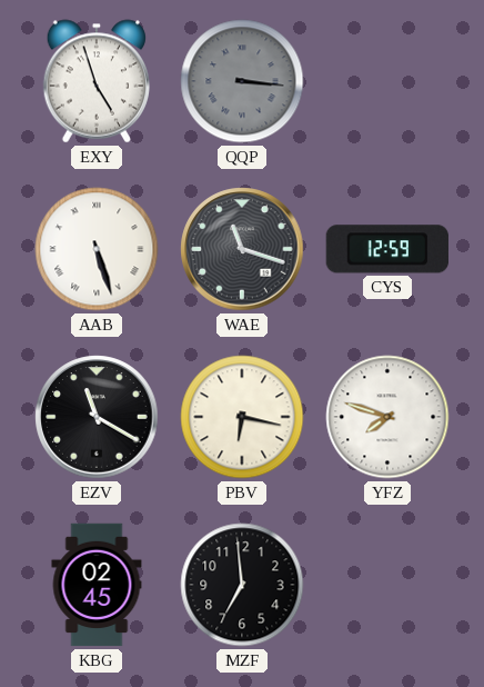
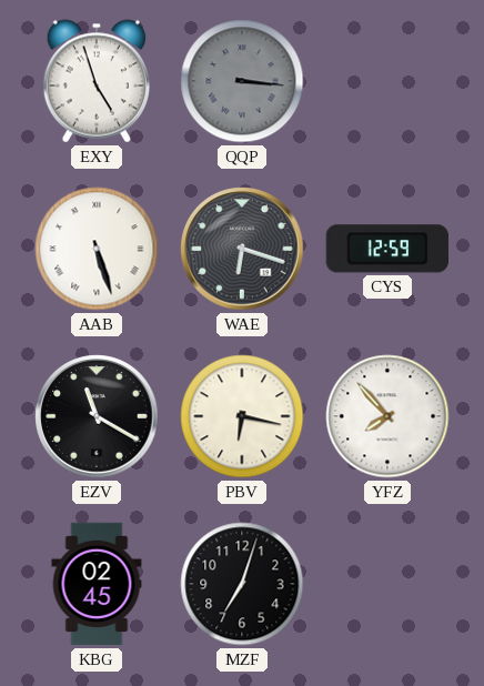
WAE: 11:18 -> 6:18
YFZ: 7:48 -> 7:53
MZF: 6:59 -> 7:03
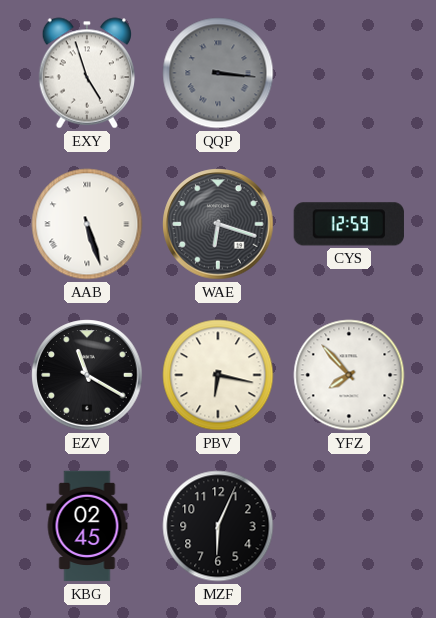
MZF: 7:03 -> 6:04
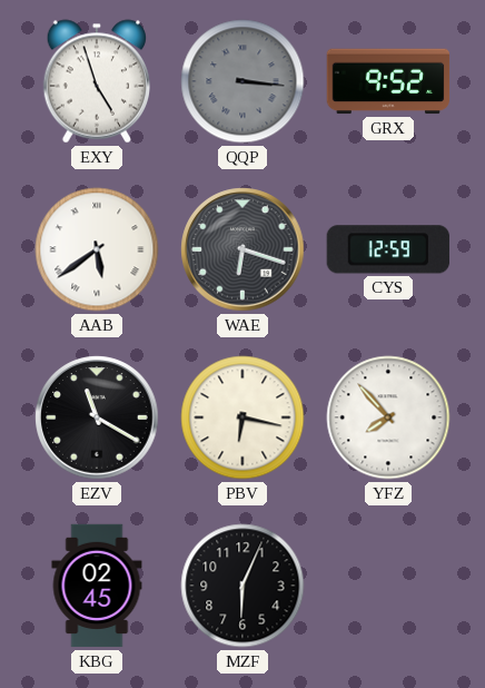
GRX: none -> 9:52
AAB: 5:27 -> 5:39
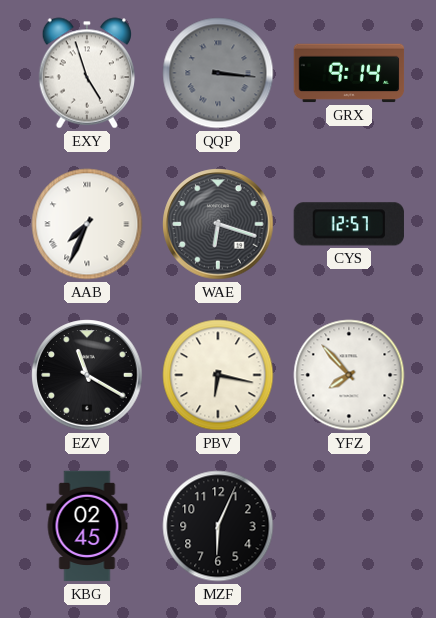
GRX: 9:52 -> 9:14
AAB: 5:39 -> 7:34
CYS: 12:59 -> 12:57
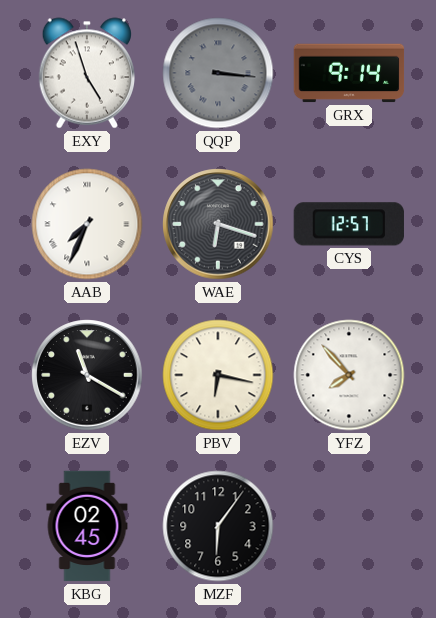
MZF: 6:04 -> 6:06
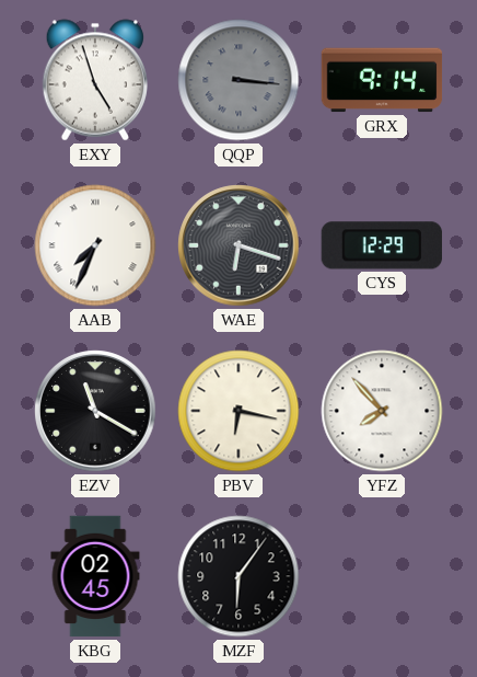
CYS: 12:57 -> 12:29
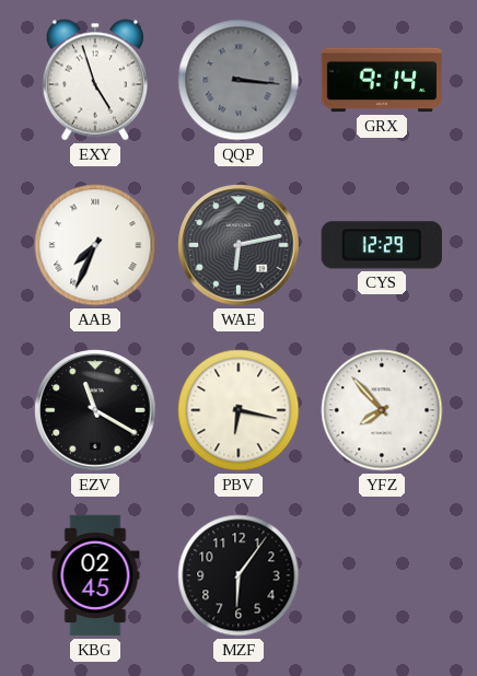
WAE: 6:18 -> 6:13
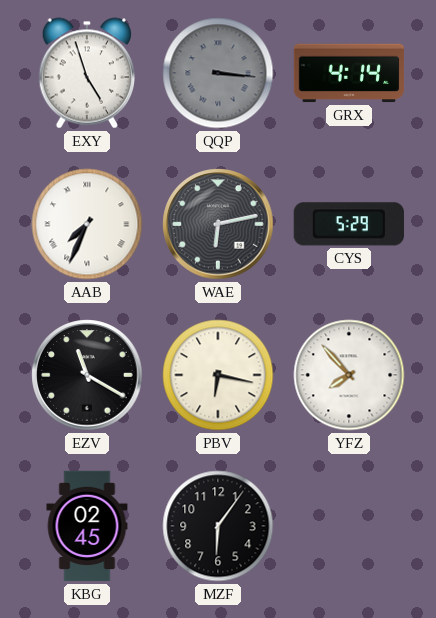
GRX: 9:14 -> 4:14
CYS: 12:29 -> 5:29
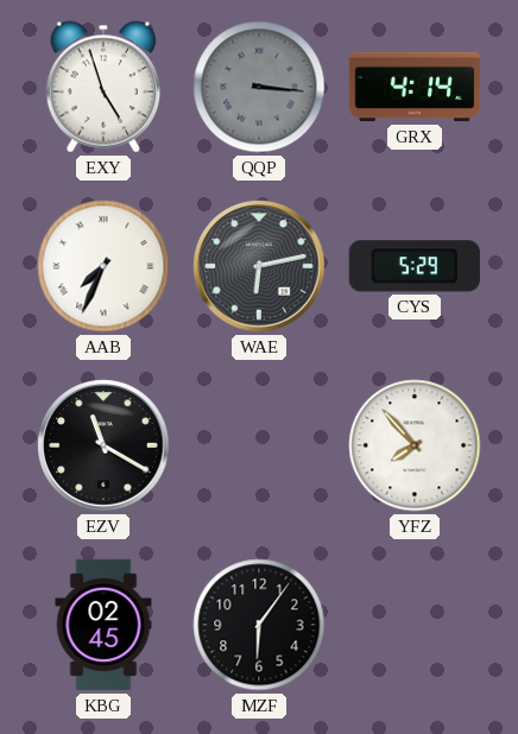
PBV: 6:17 -> none
